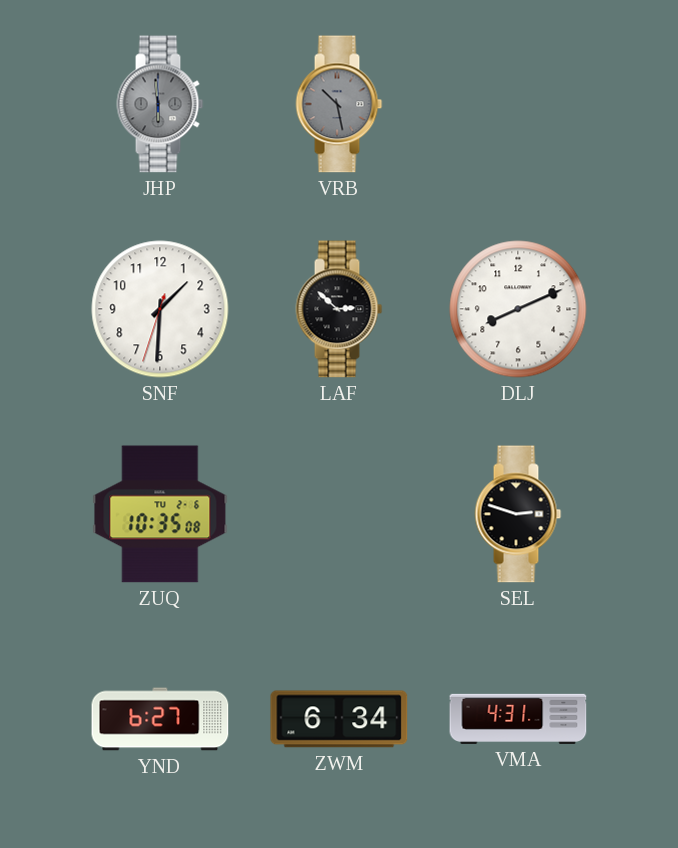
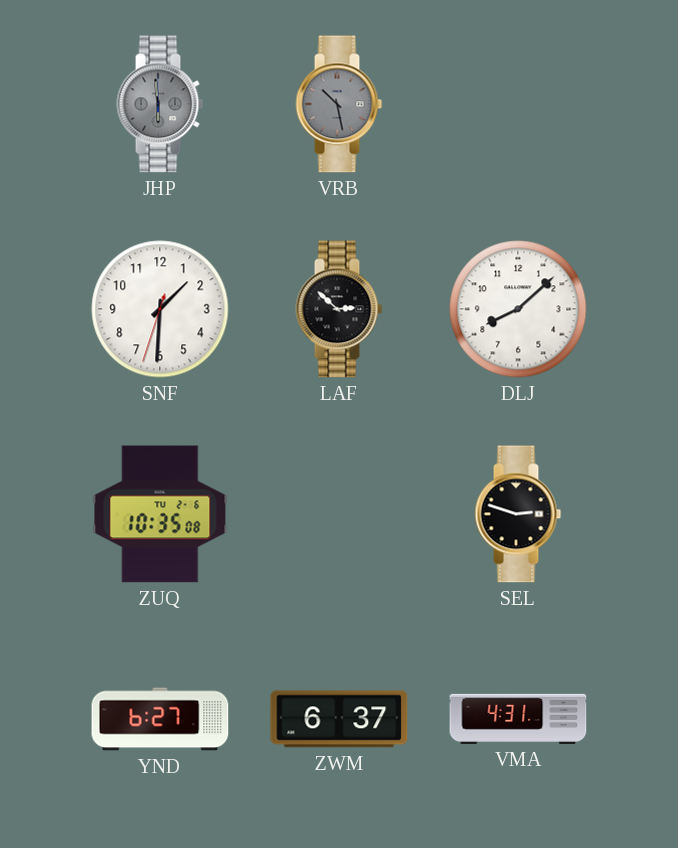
DLJ: 8:11 -> 8:08
ZWM: 6:34 -> 6:37
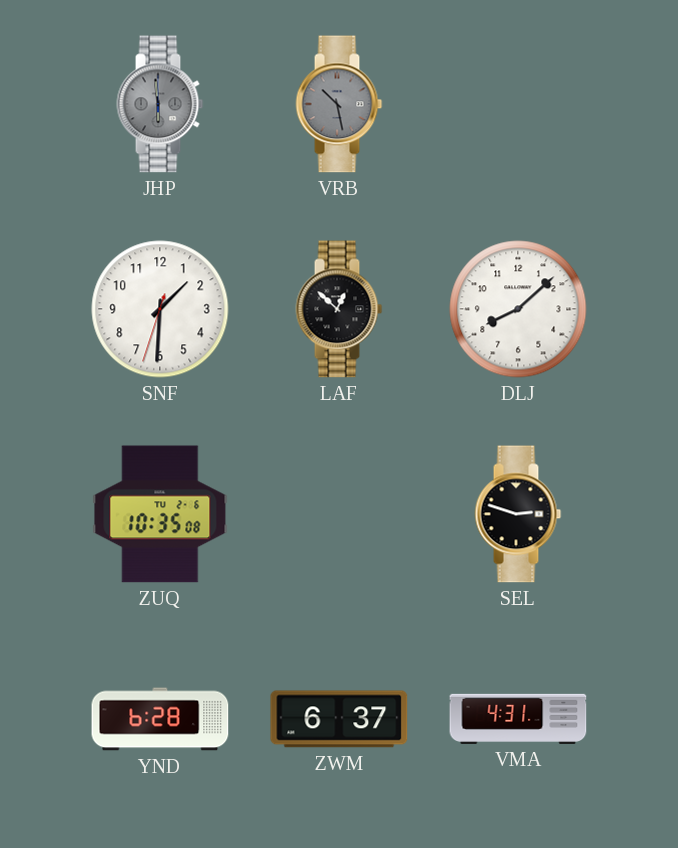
LAF: 2:52 -> 12:52
YND: 6:27 -> 6:28
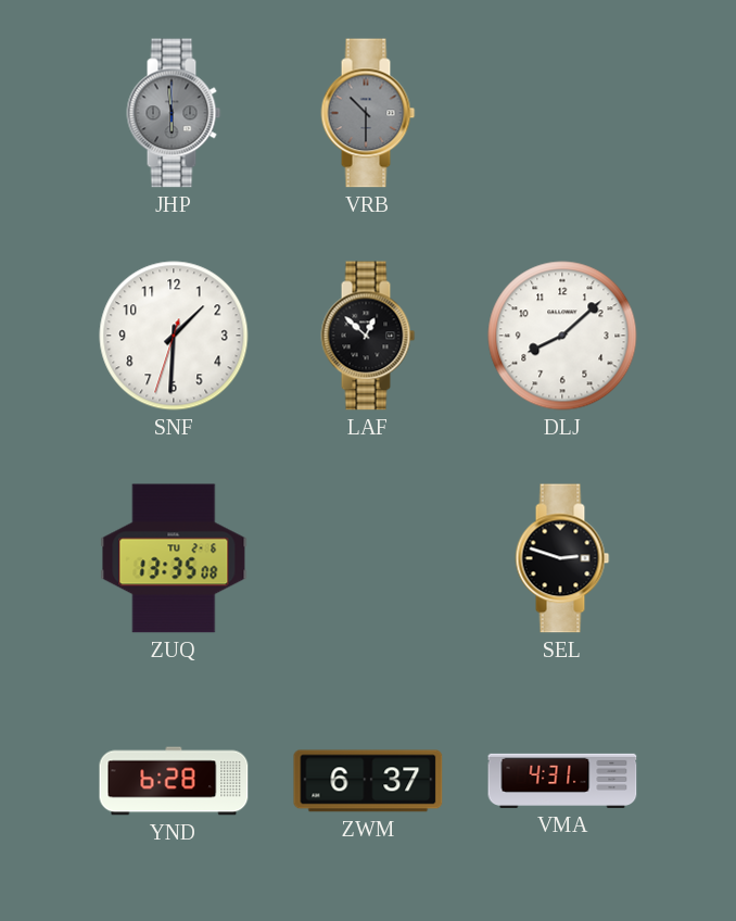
VRB: 10:28 -> 10:30
ZUQ: 10:35 -> 13:35
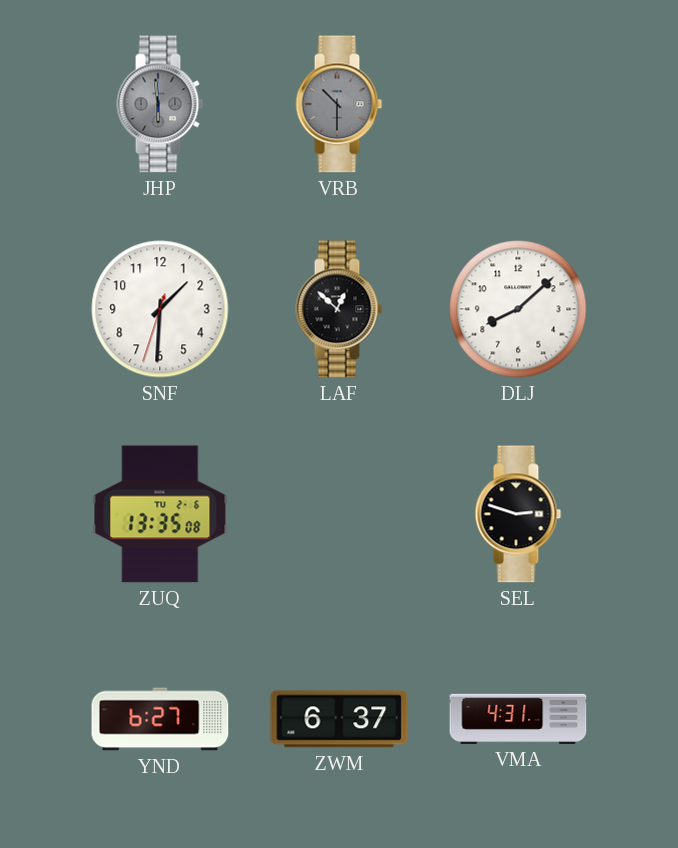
YND: 6:28 -> 6:27
